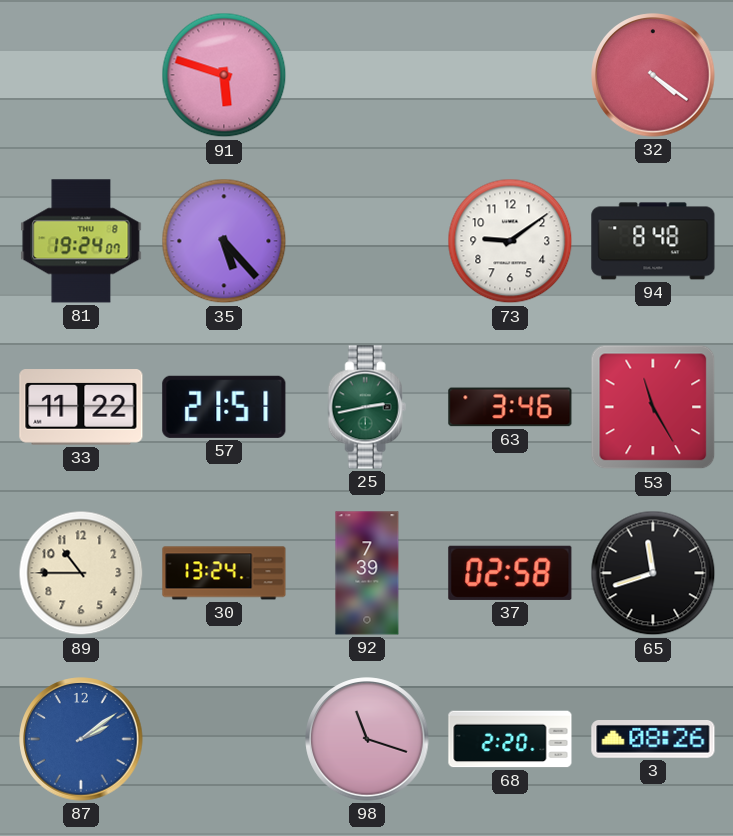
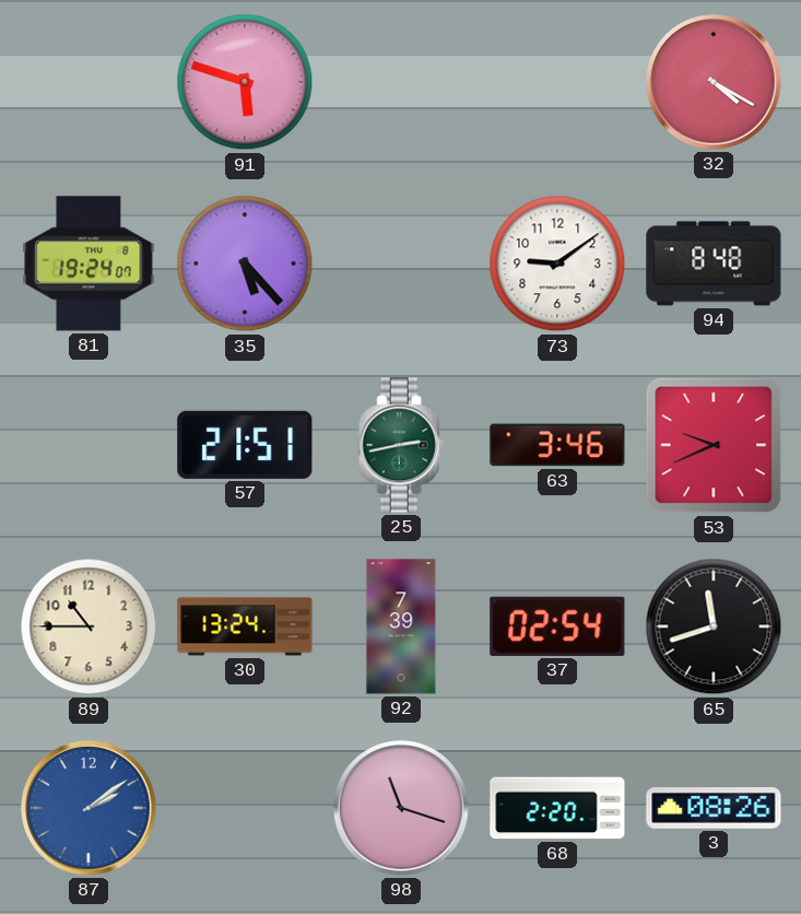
32: 4:21 -> 4:20
33: 11:22 -> none
53: 11:25 -> 9:41
37: 02:58 -> 02:54
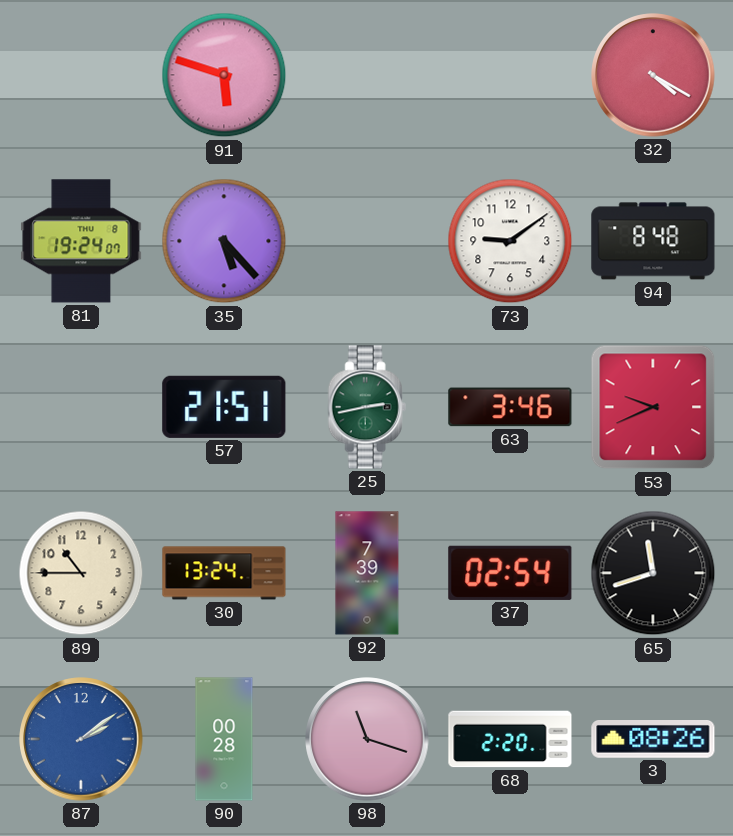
90: none -> 00:28
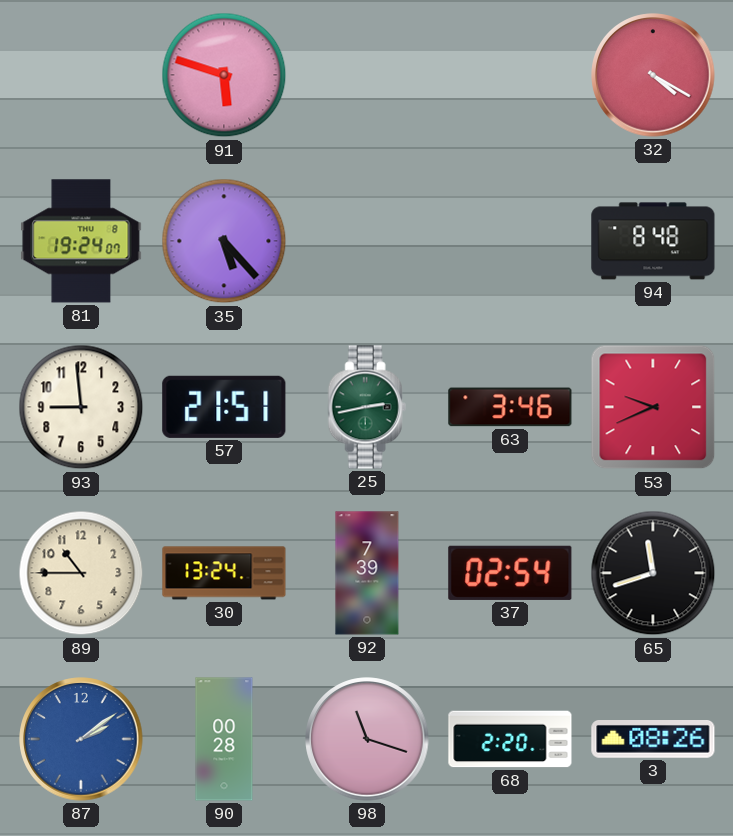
73: 9:09 -> none
93: none -> 8:59
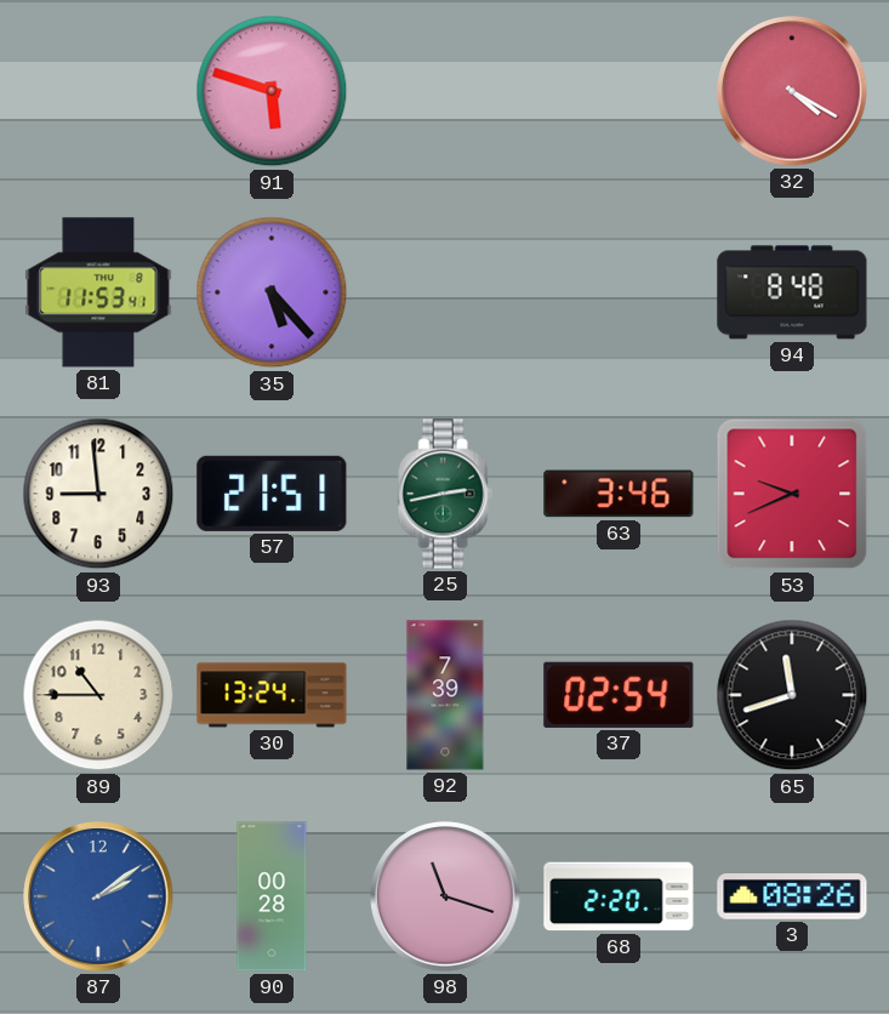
81: 19:24 -> 11:53
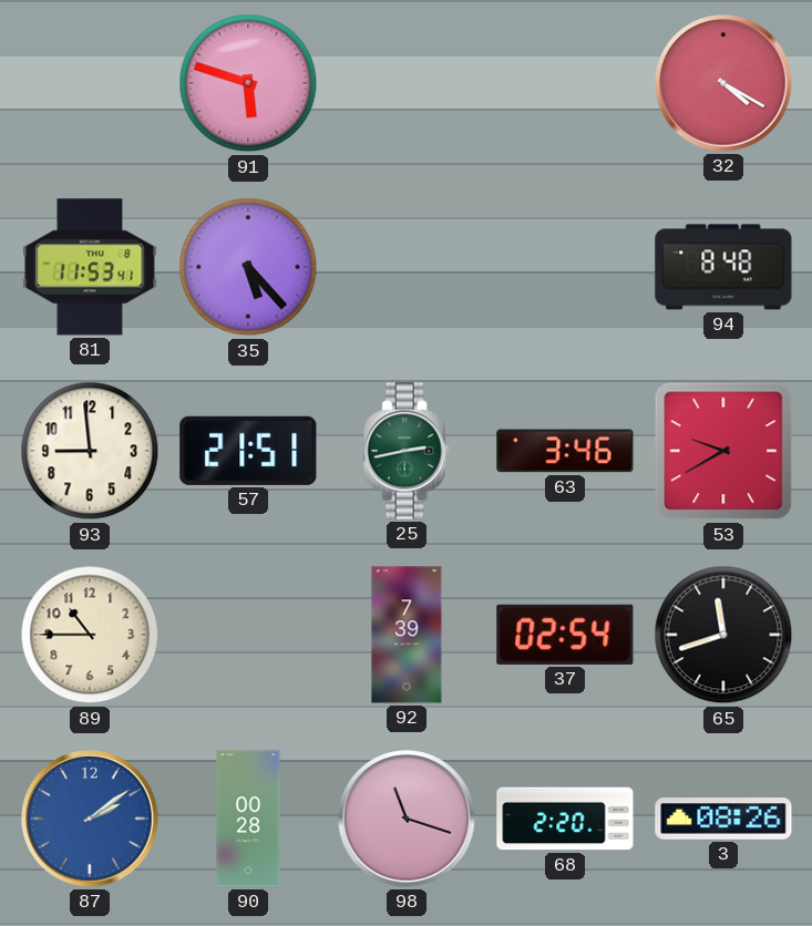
53: 9:41 -> 9:40
30: 13:24 -> none
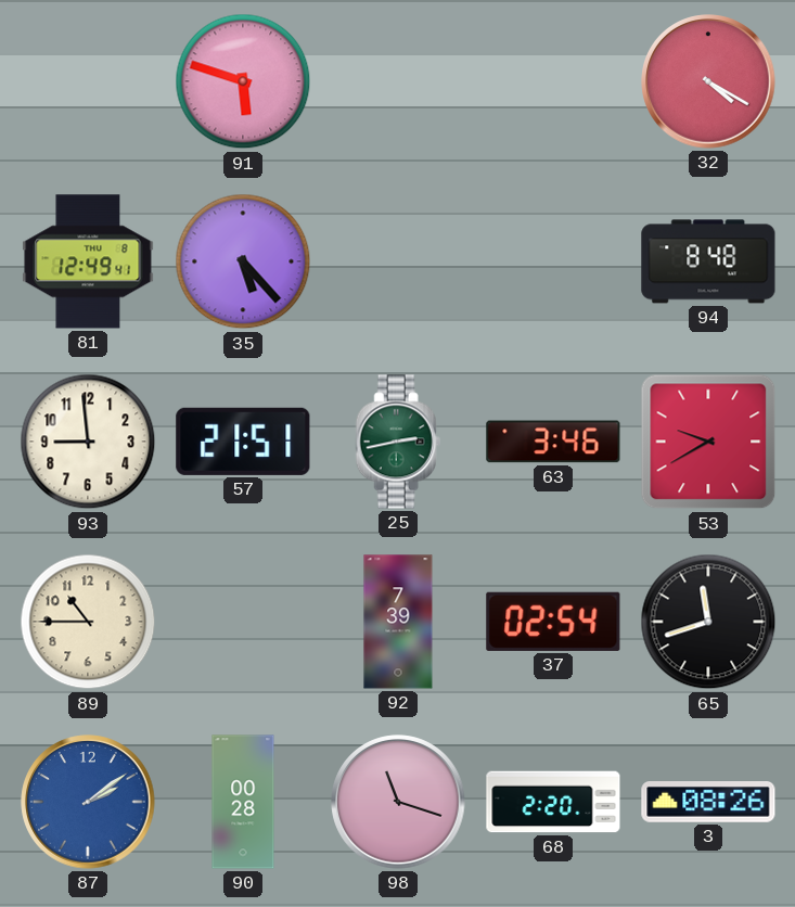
81: 11:53 -> 12:49
